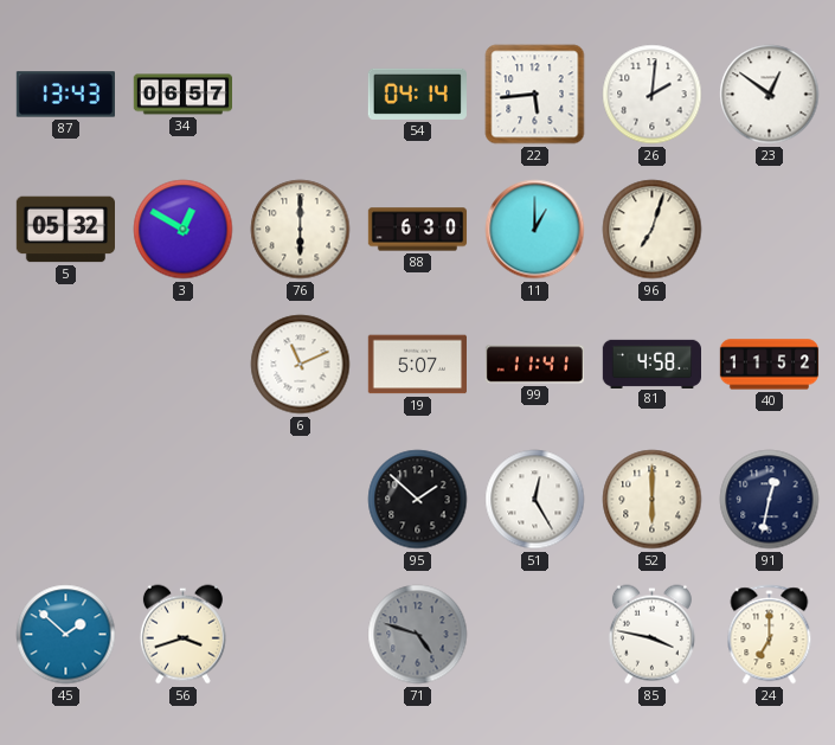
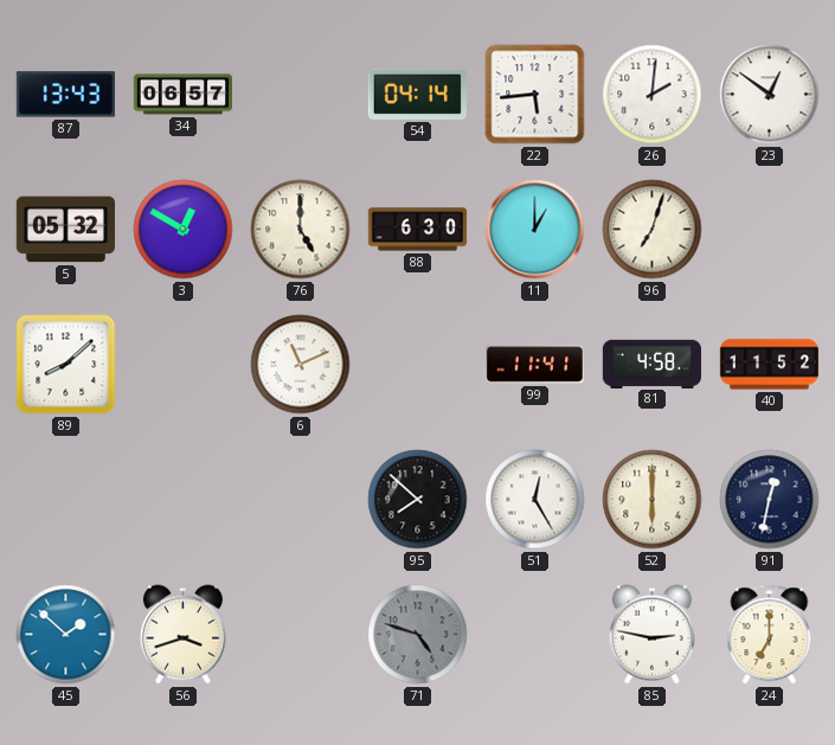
76: 6:00 -> 5:00
89: none -> 8:08
19: 5:07 -> none
95: 1:52 -> 7:52
85: 3:47 -> 2:47
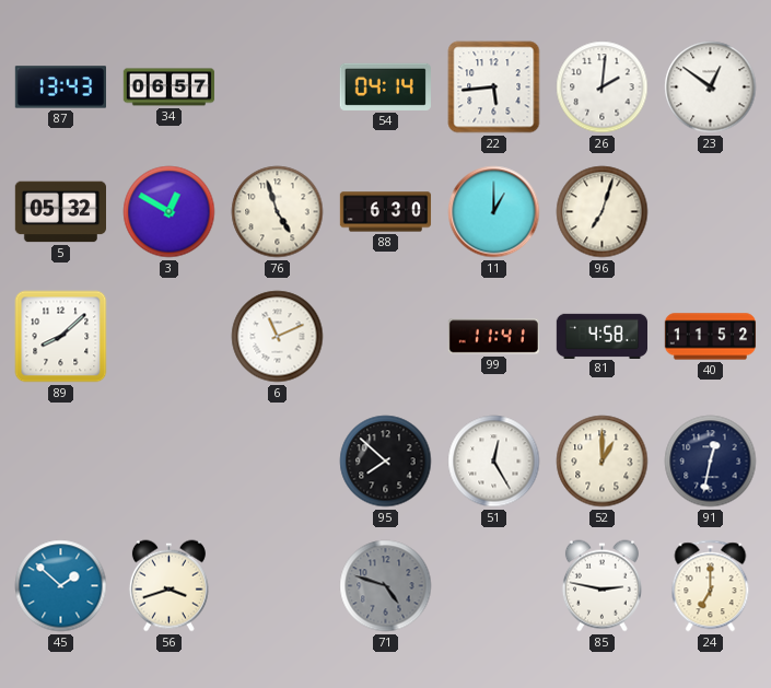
76: 5:00 -> 4:57
52: 6:00 -> 1:00
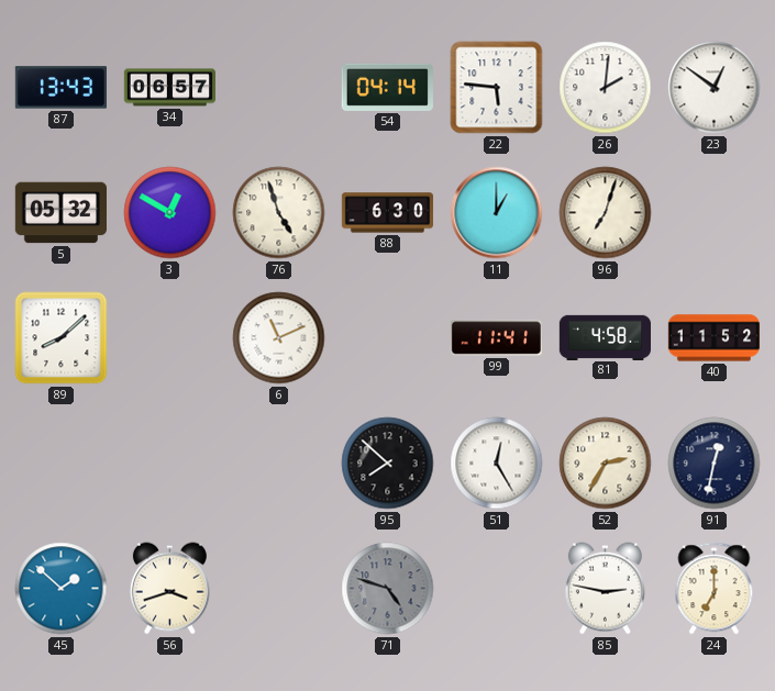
22: 5:44 -> 5:46
52: 1:00 -> 2:35
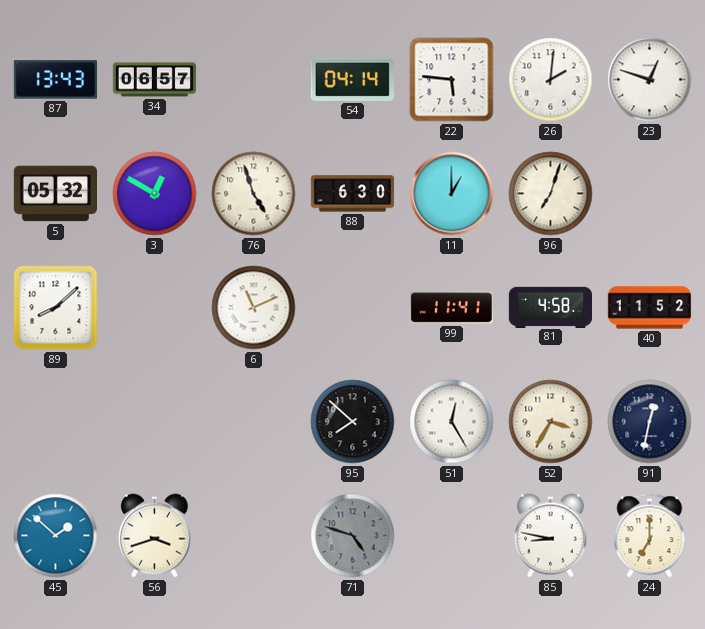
23: 12:51 -> 12:48
52: 2:35 -> 3:35
85: 2:47 -> 8:47
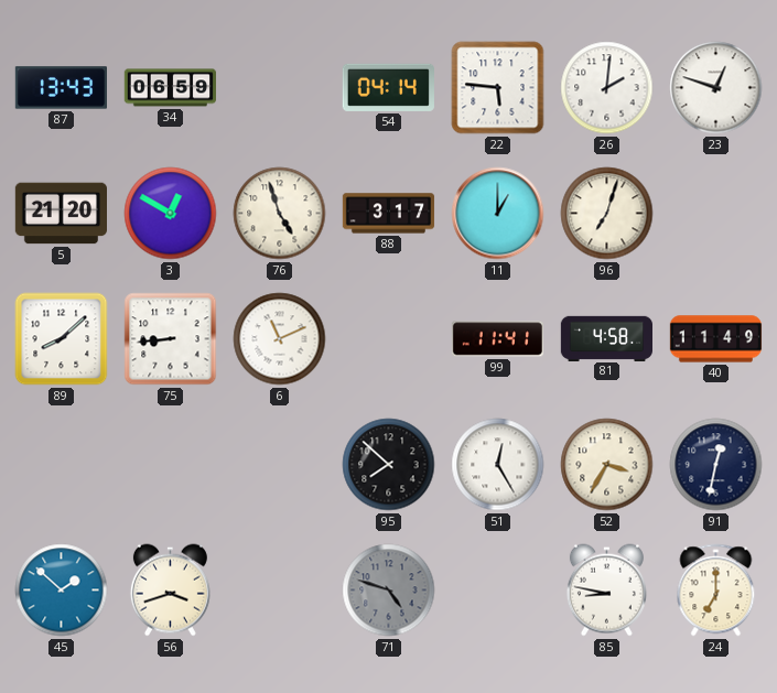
34: 06:57 -> 06:59
5: 05:32 -> 21:20
88: 6:30 -> 3:17
75: none -> 8:44
40: 11:52 -> 11:49
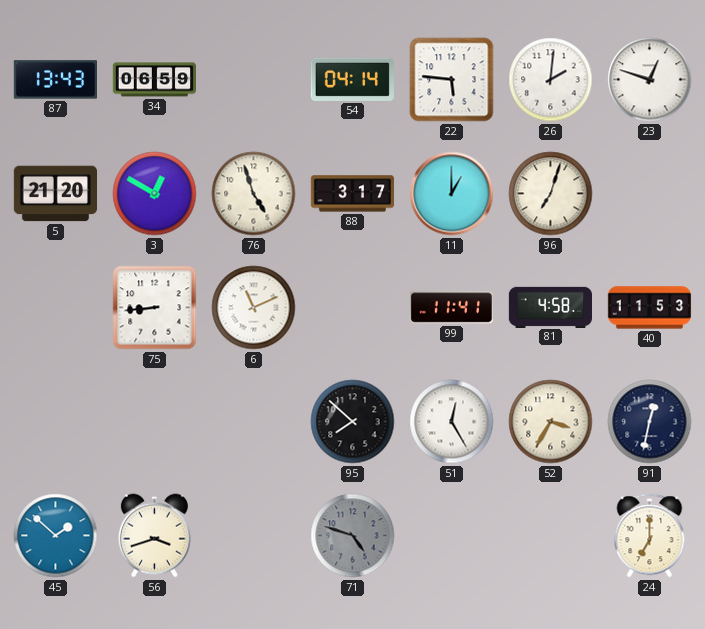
89: 8:08 -> none
40: 11:49 -> 11:53
85: 8:47 -> none
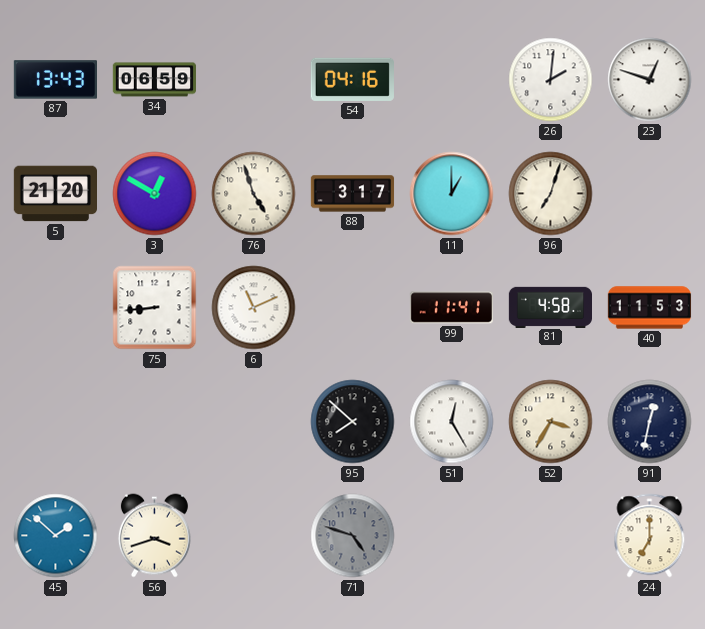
54: 04:14 -> 04:16
22: 5:46 -> none
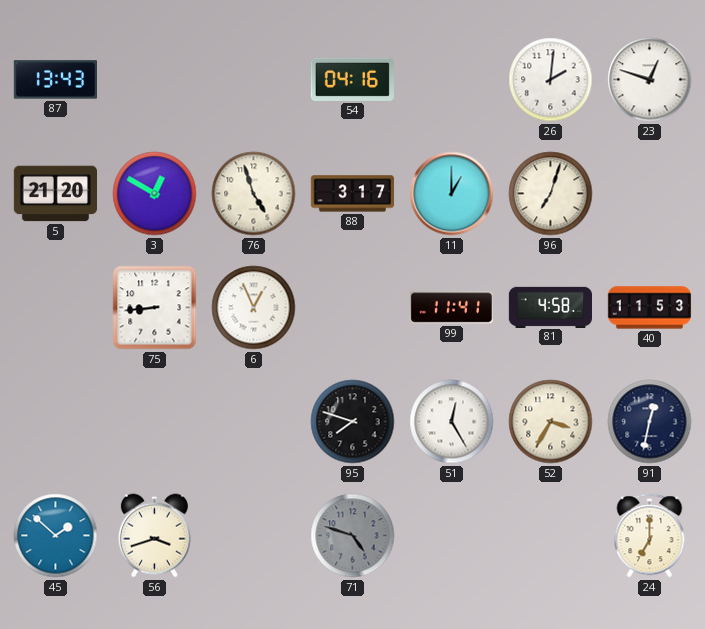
34: 06:59 -> none
6: 11:11 -> 12:56
95: 7:52 -> 7:48
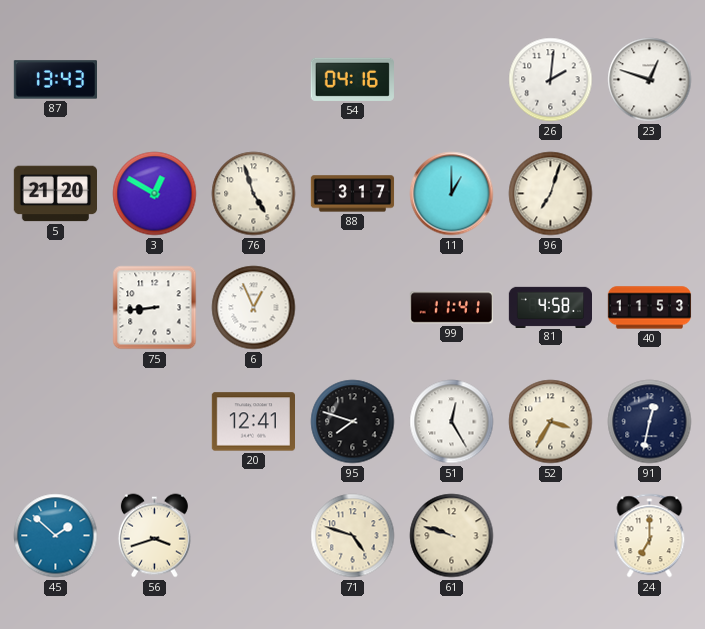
20: none -> 12:41
71 dial: grey -> cream
61: none -> 9:48
